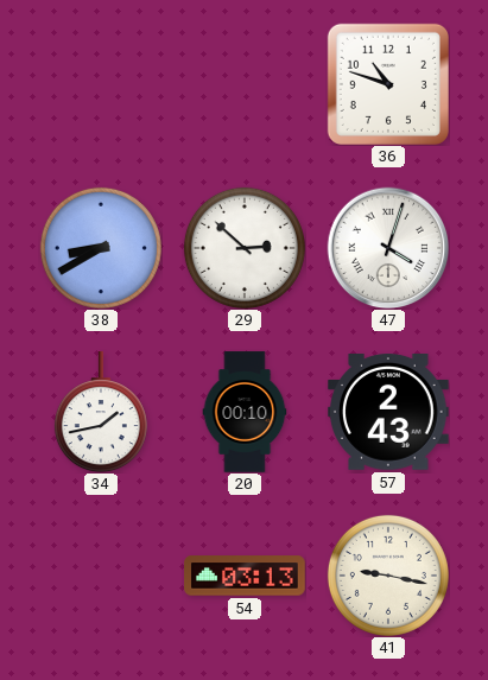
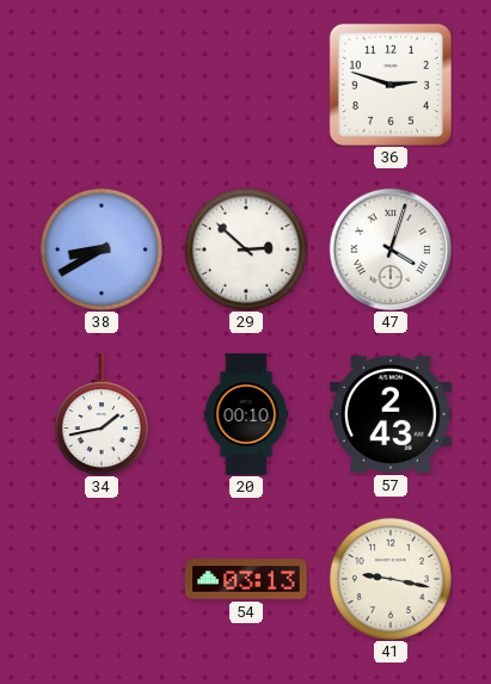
36: 10:48 -> 2:48
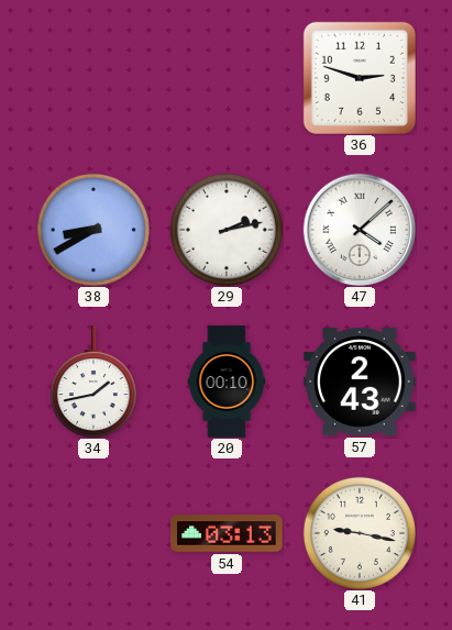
29: 2:52 -> 2:13
47: 4:03 -> 4:08
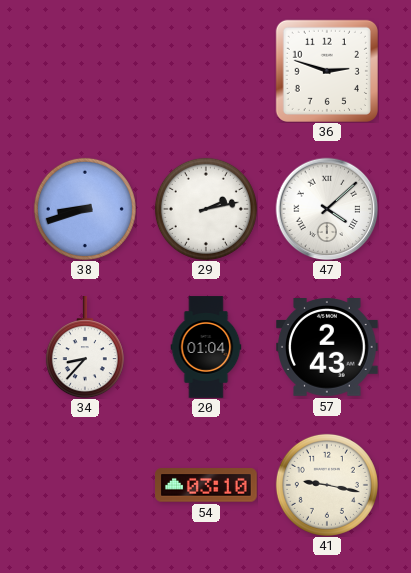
38: 8:40 -> 8:42
34: 1:43 -> 8:37
20: 00:10 -> 01:04
54: 03:13 -> 03:10
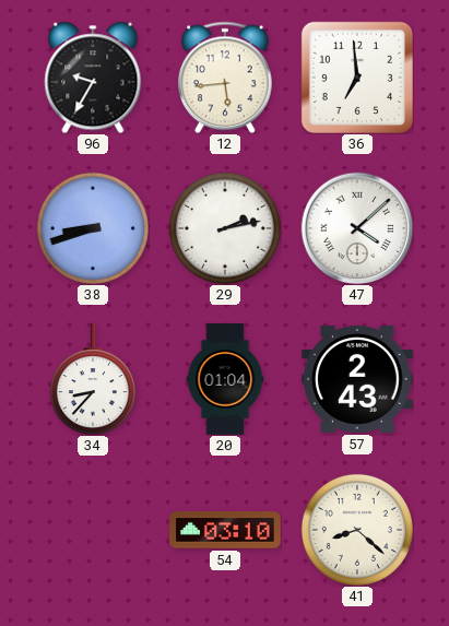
96: none -> 9:35
12: none -> 5:44
36: 2:48 -> 6:59
41: 9:17 -> 8:22
